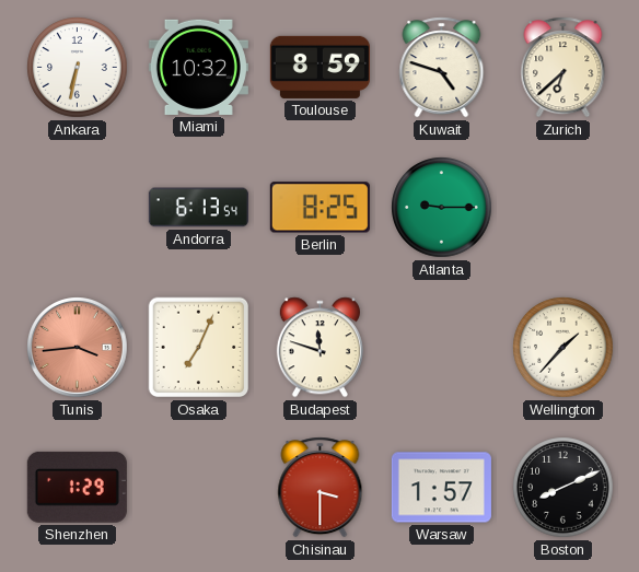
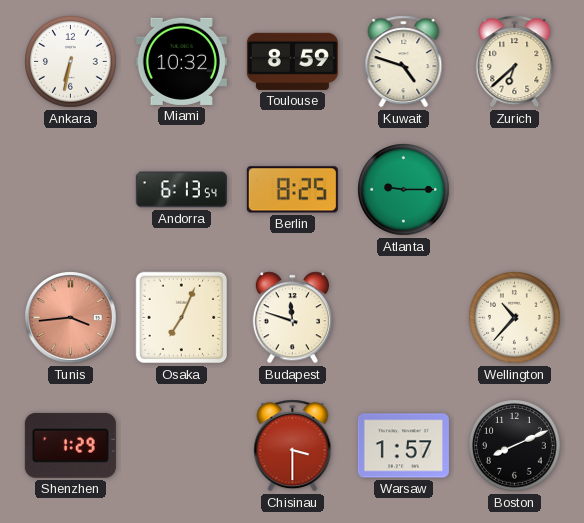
Wellington: 1:37 -> 10:37
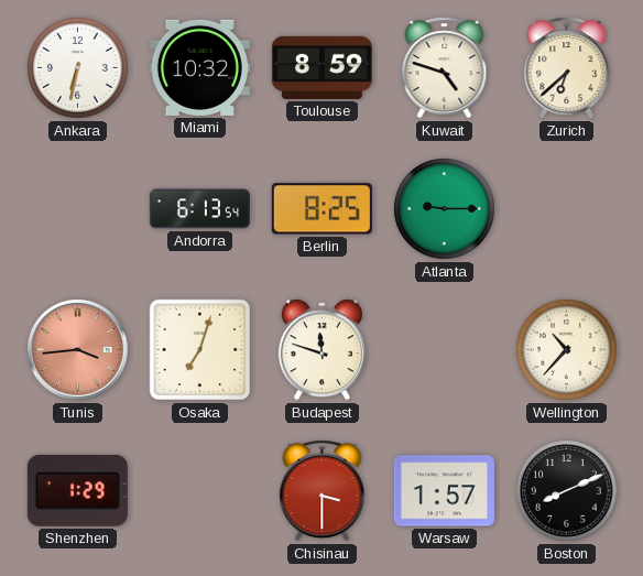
Osaka: 7:04 -> 7:03
